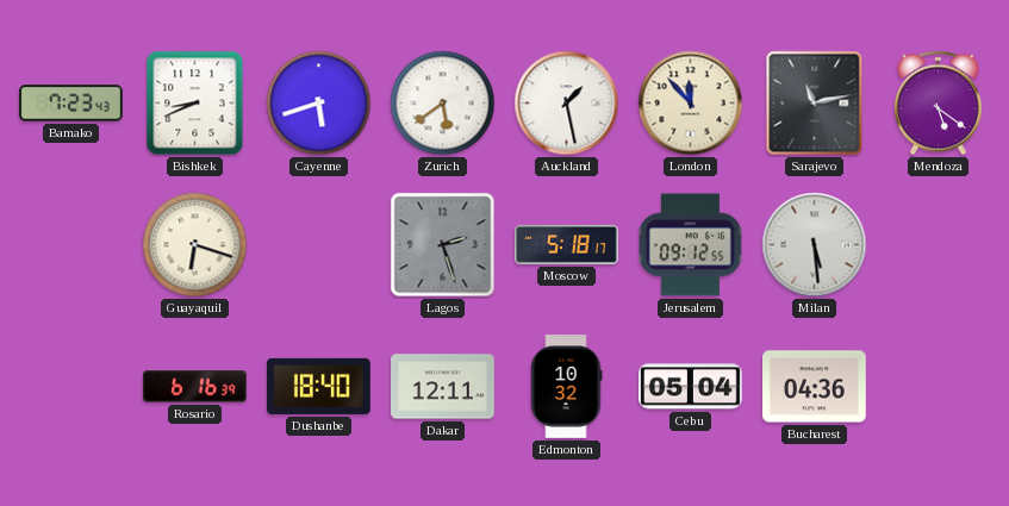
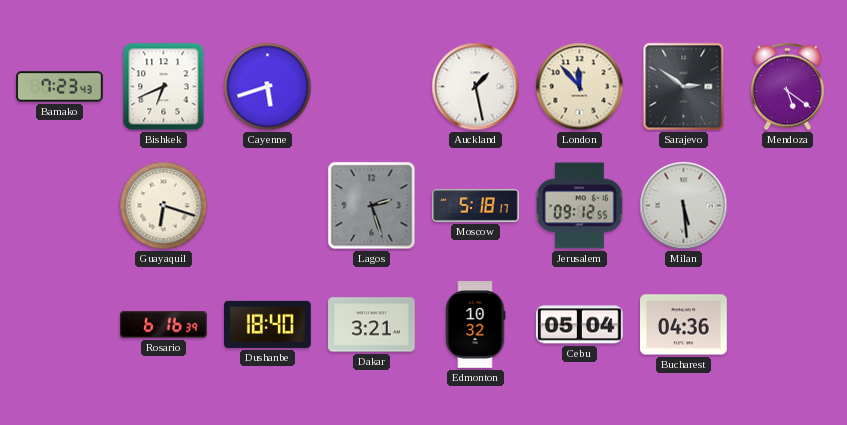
Bishkek: 8:41 -> 6:41
Zurich: 5:39 -> none
Sarajevo: 11:13 -> 2:51
Dakar: 12:11 -> 3:21
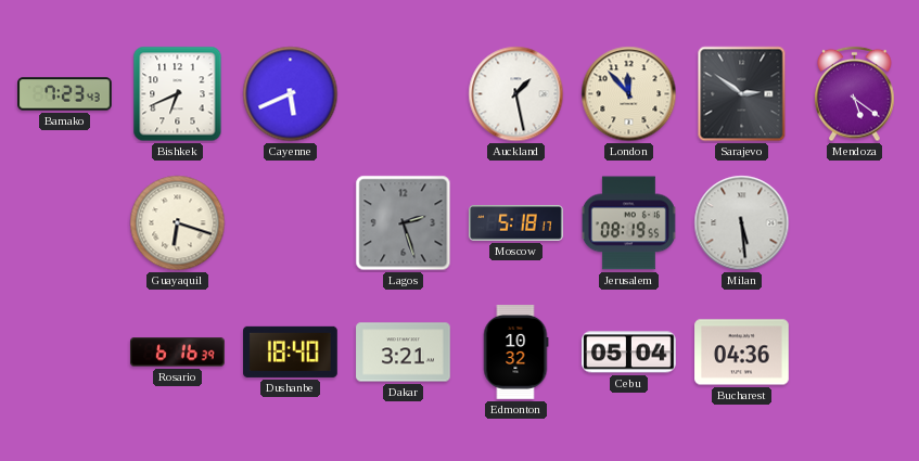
Cayenne: 5:42 -> 5:41
Jerusalem: 09:12 -> 08:19
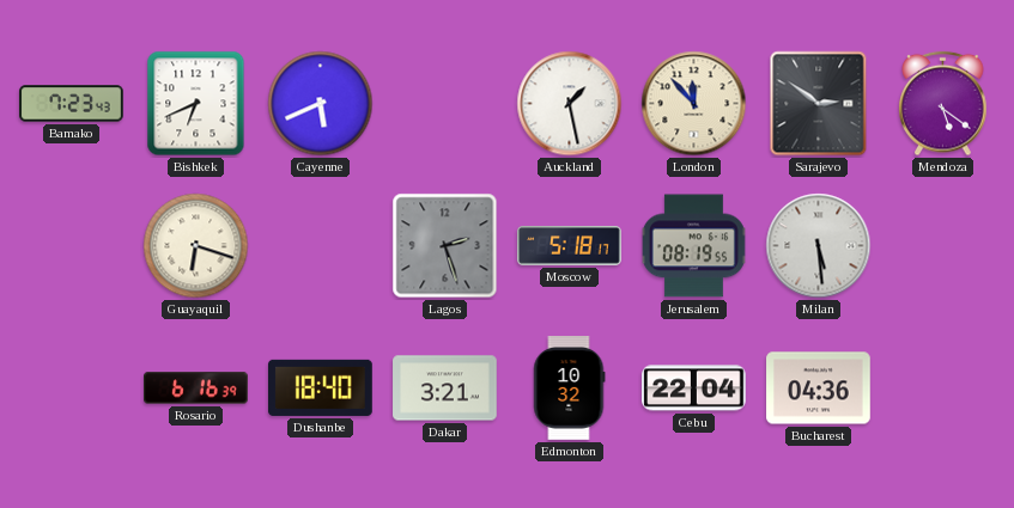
Cebu: 05:04 -> 22:04
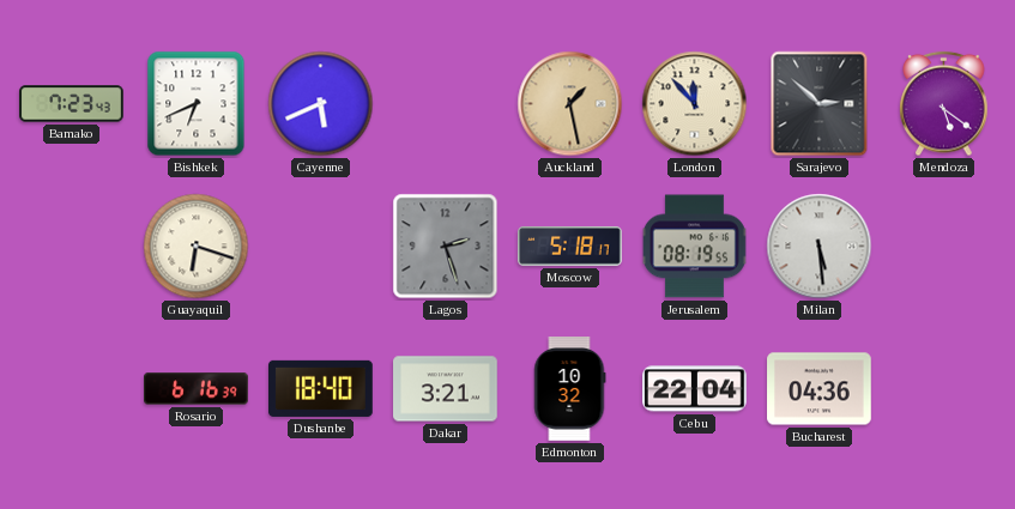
Auckland dial: white -> champagne
Sarajevo: 2:51 -> 2:52
